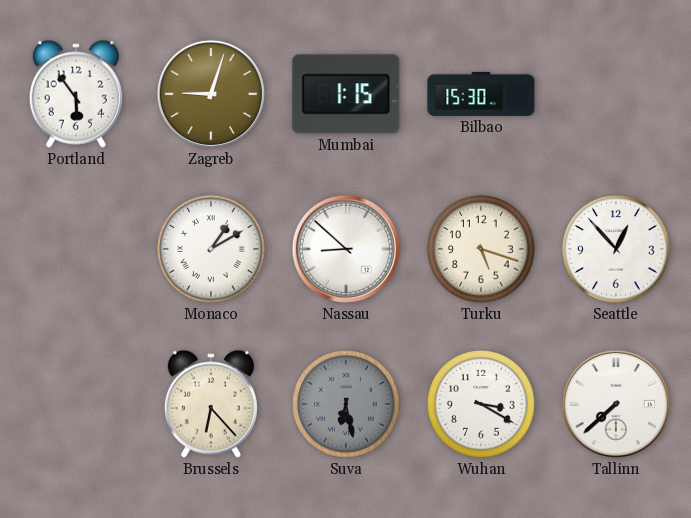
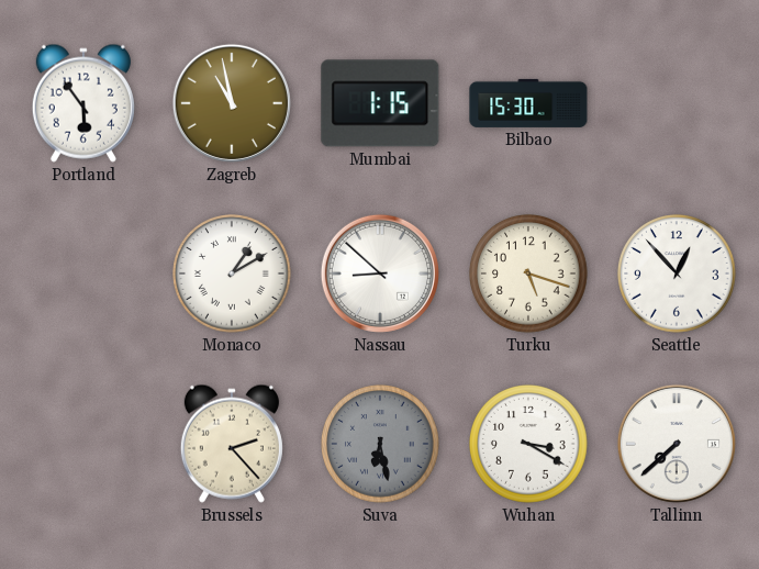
Zagreb: 9:03 -> 10:58
Brussels: 6:23 -> 2:23
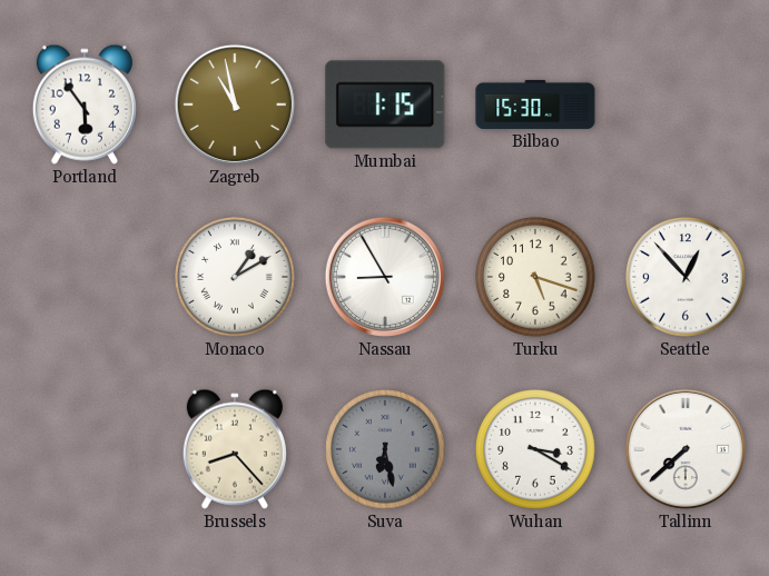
Nassau: 8:52 -> 8:55
Brussels: 2:23 -> 8:23
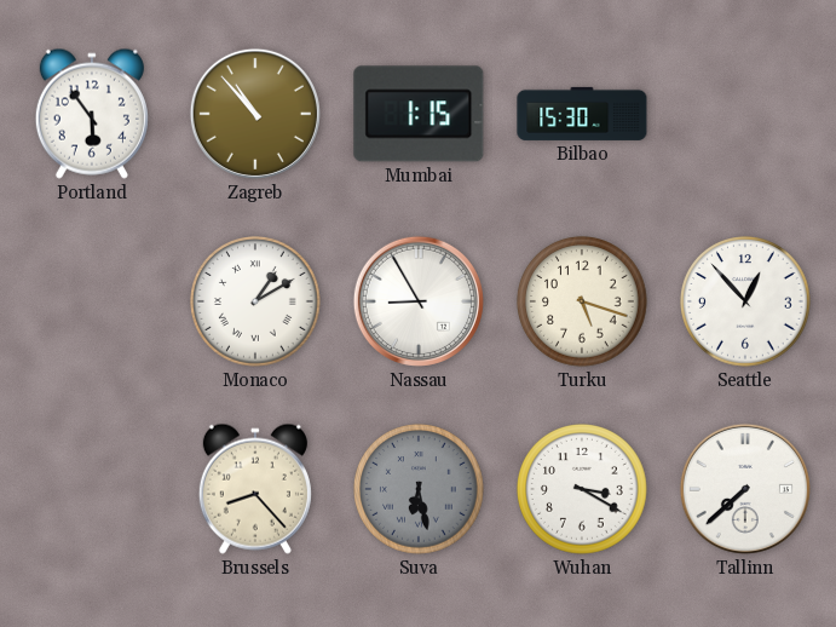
Zagreb: 10:58 -> 10:53
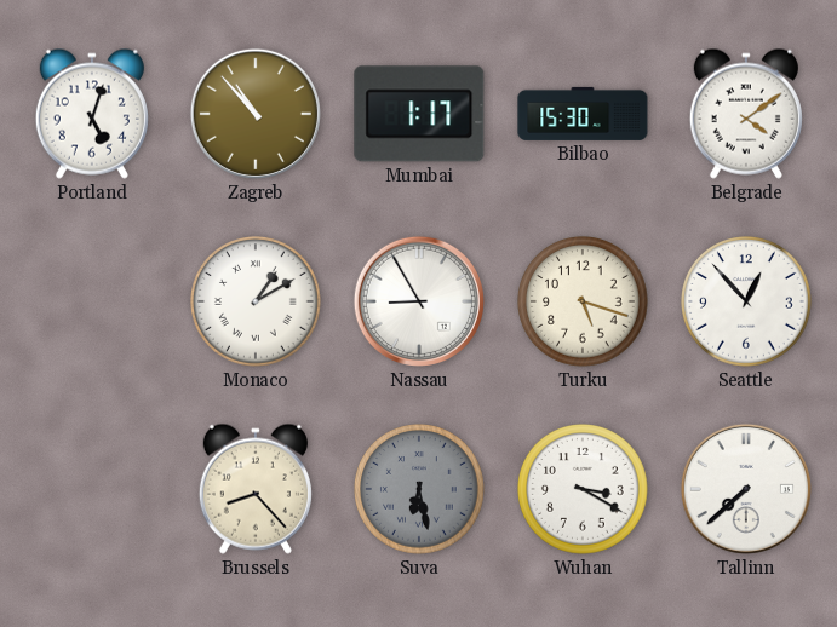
Portland: 5:54 -> 5:03
Mumbai: 1:15 -> 1:17
Belgrade: none -> 4:09
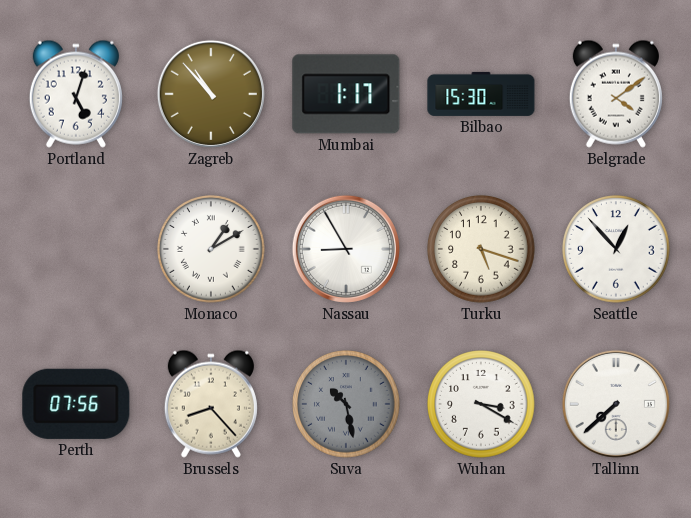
Perth: none -> 07:56
Suva: 6:28 -> 10:28
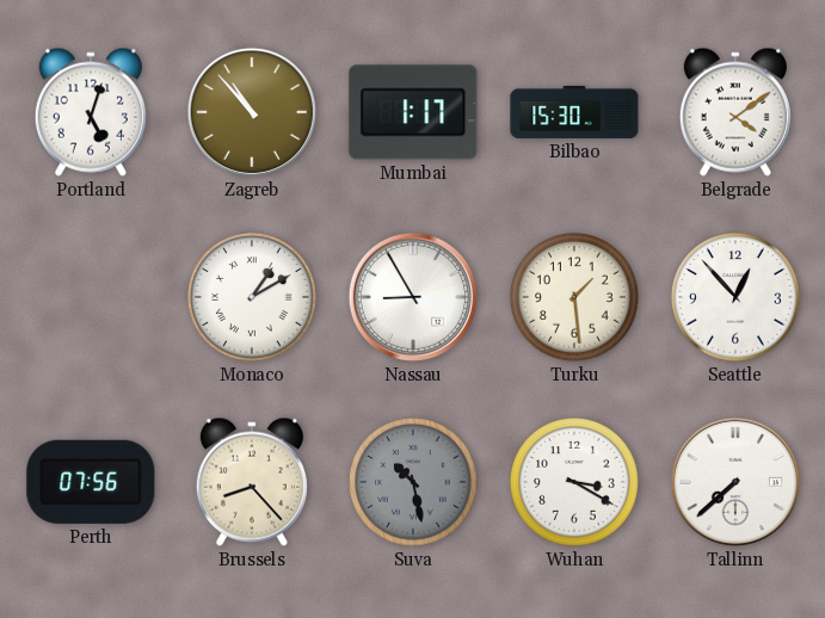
Turku: 5:18 -> 1:29
